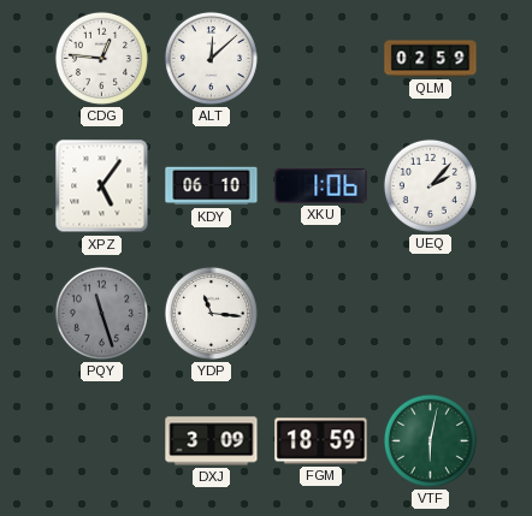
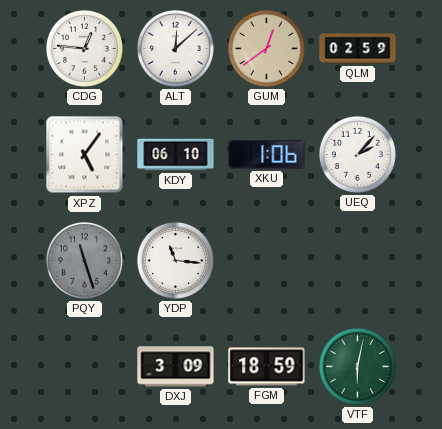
GUM: none -> 12:39
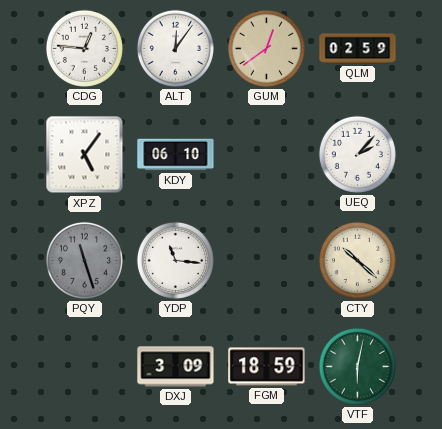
ALT: 12:08 -> 12:06
XKU: 1:06 -> none
CTY: none -> 10:22
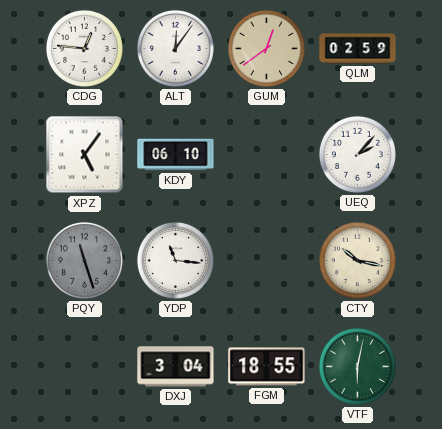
CTY: 10:22 -> 10:17
DXJ: 3:09 -> 3:04
FGM: 18:59 -> 18:55
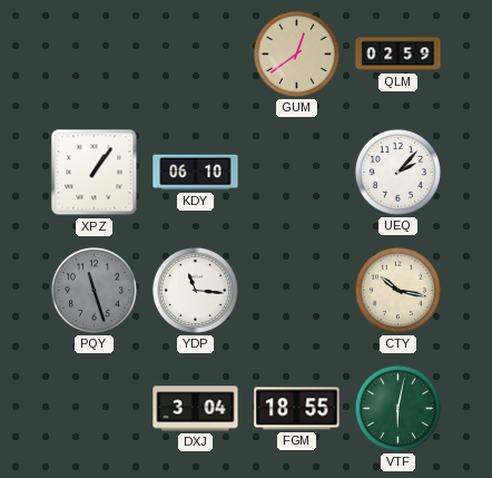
CDG: 12:46 -> none
ALT: 12:06 -> none
XPZ: 5:06 -> 1:06
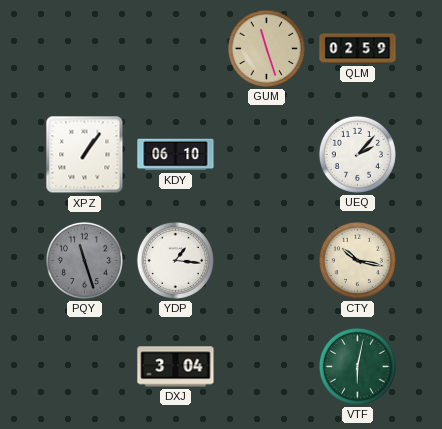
GUM: 12:39 -> 11:27
YDP: 11:16 -> 1:16
FGM: 18:55 -> none
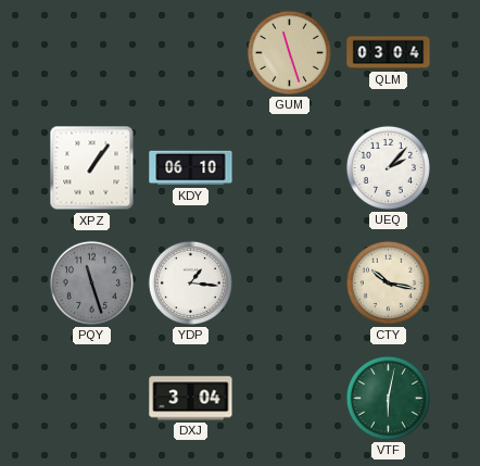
QLM: 02:59 -> 03:04
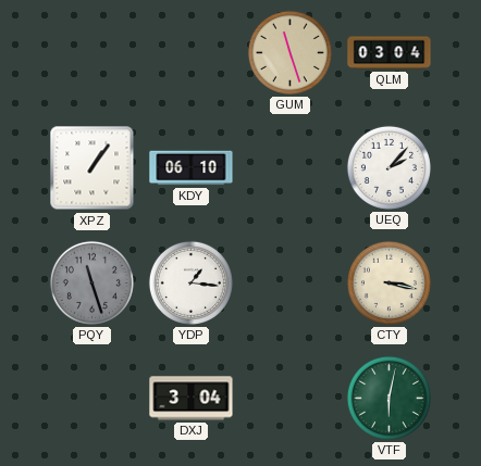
CTY: 10:17 -> 3:17
